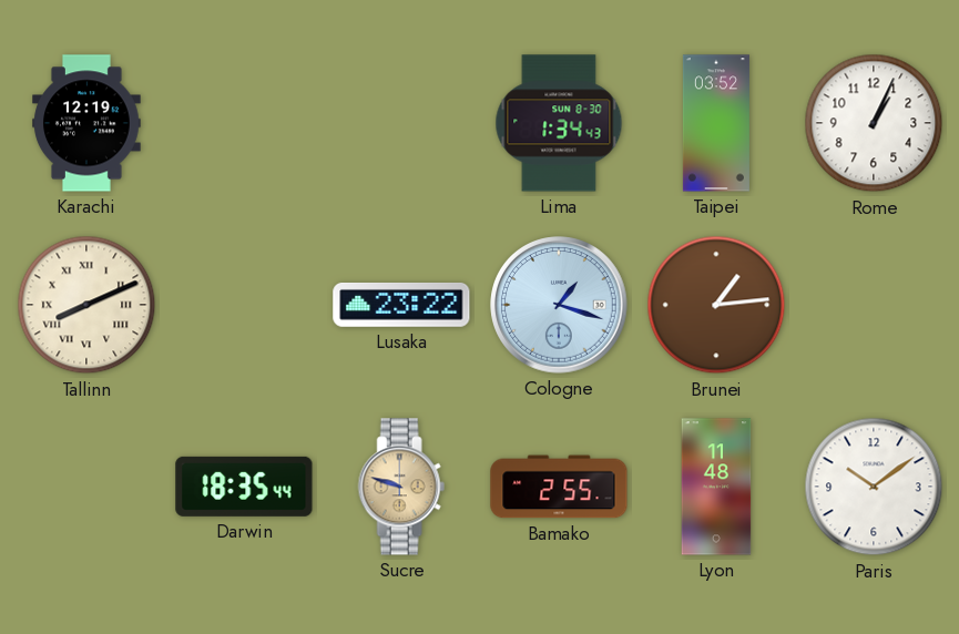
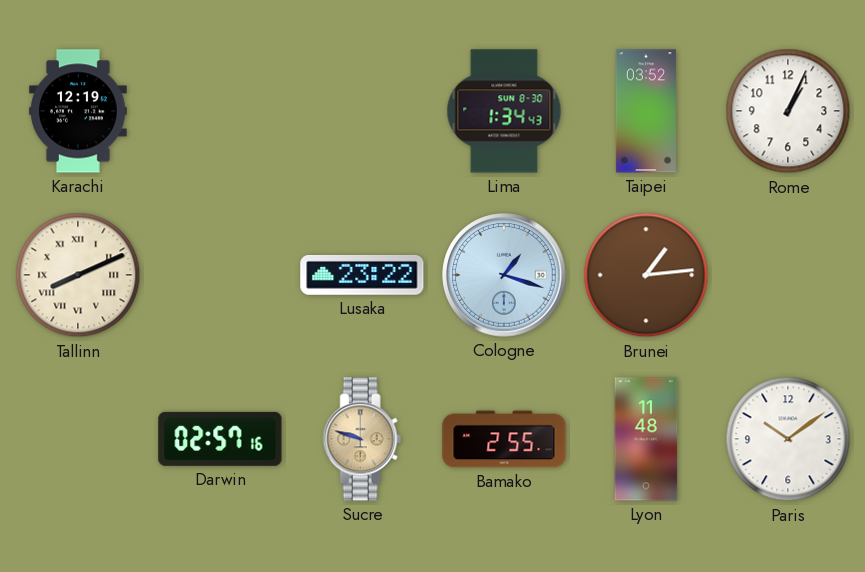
Darwin: 18:35 -> 02:57
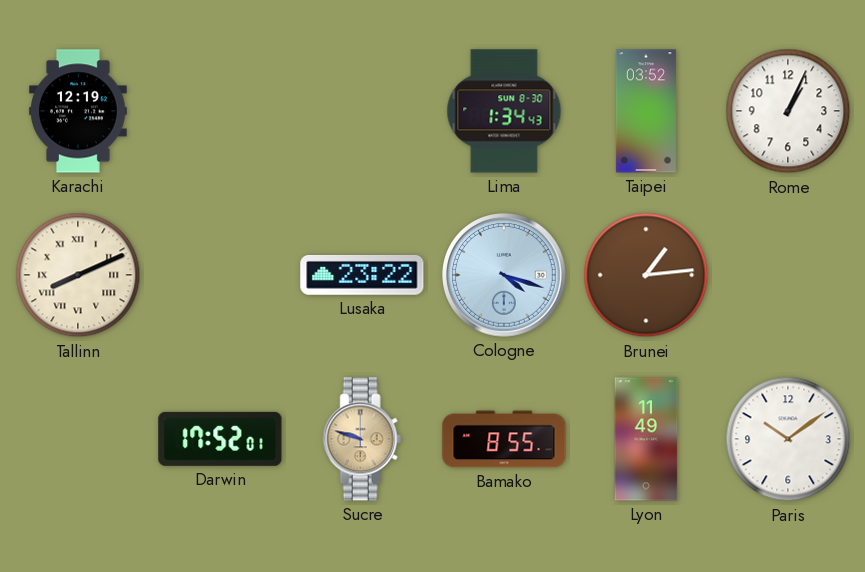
Cologne: 1:18 -> 4:18
Darwin: 02:57 -> 17:52
Bamako: 2:55 -> 8:55
Lyon: 11:48 -> 11:49
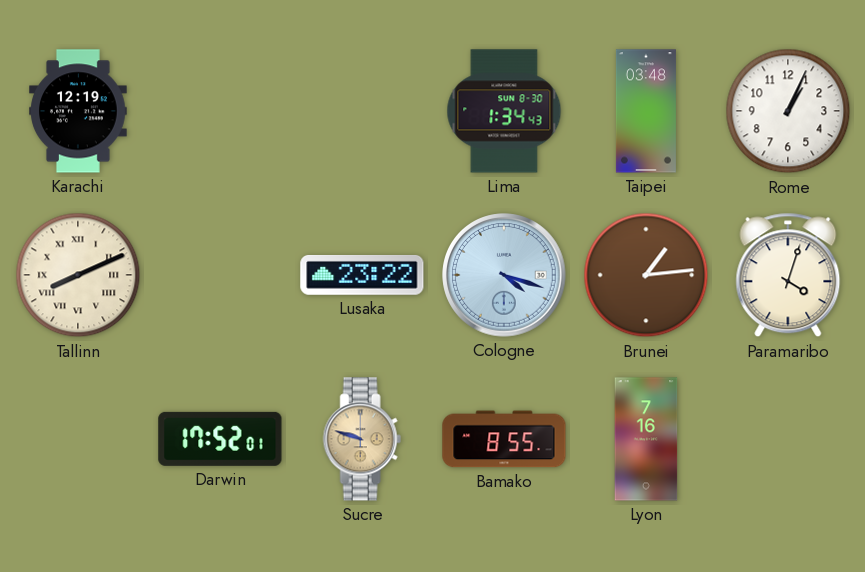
Taipei: 03:52 -> 03:48
Paramaribo: none -> 4:03
Lyon: 11:49 -> 7:16
Paris: 10:09 -> none
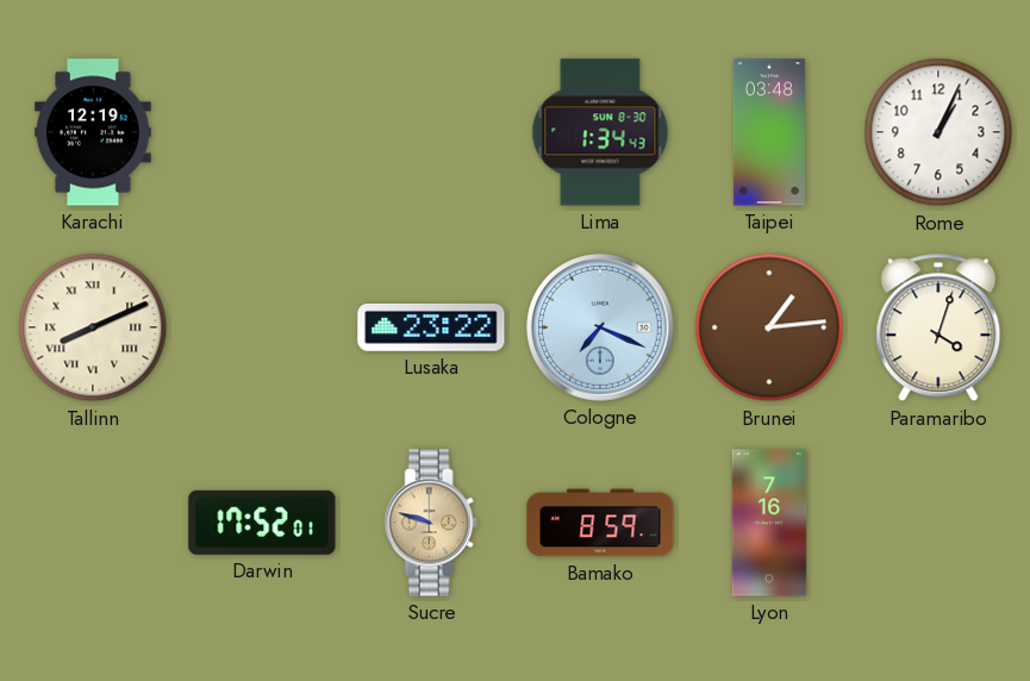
Cologne: 4:18 -> 7:19
Bamako: 8:55 -> 8:59
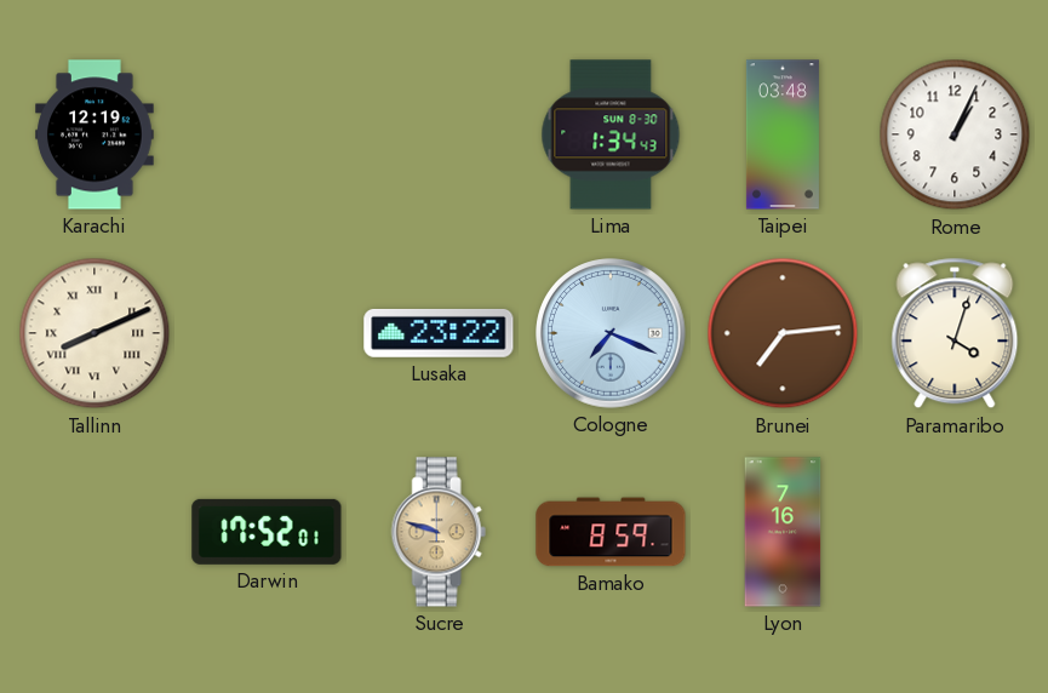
Brunei: 1:14 -> 7:14
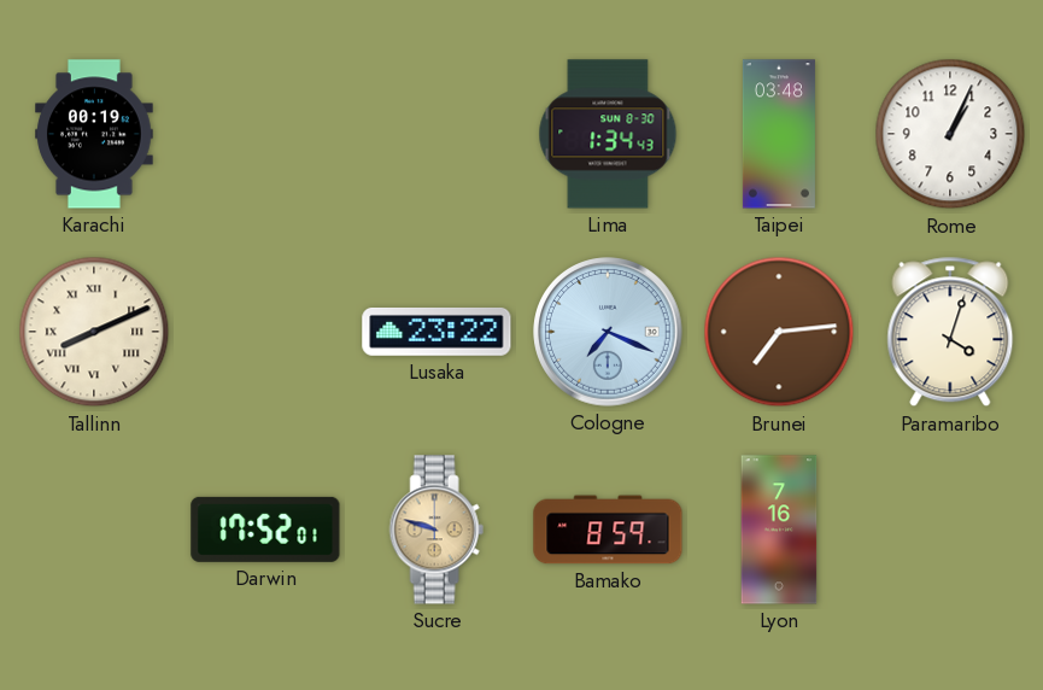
Karachi: 12:19 -> 00:19
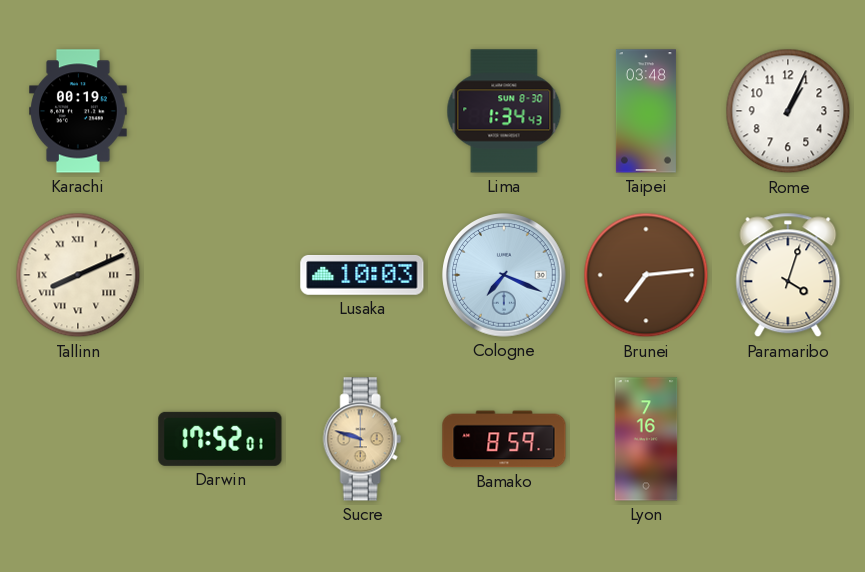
Lusaka: 23:22 -> 10:03
